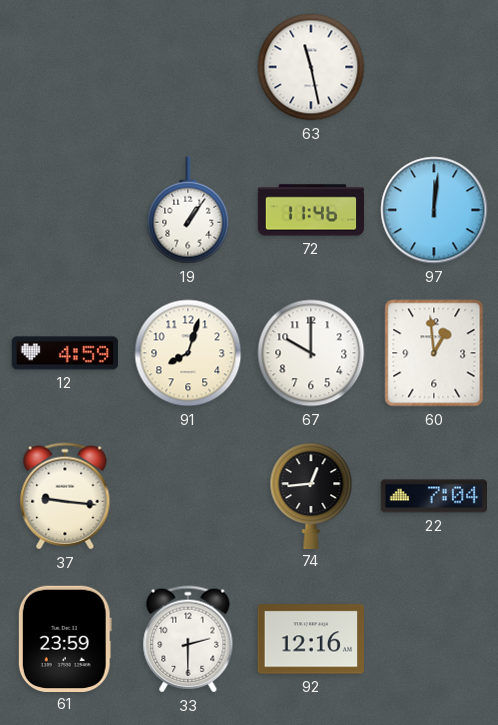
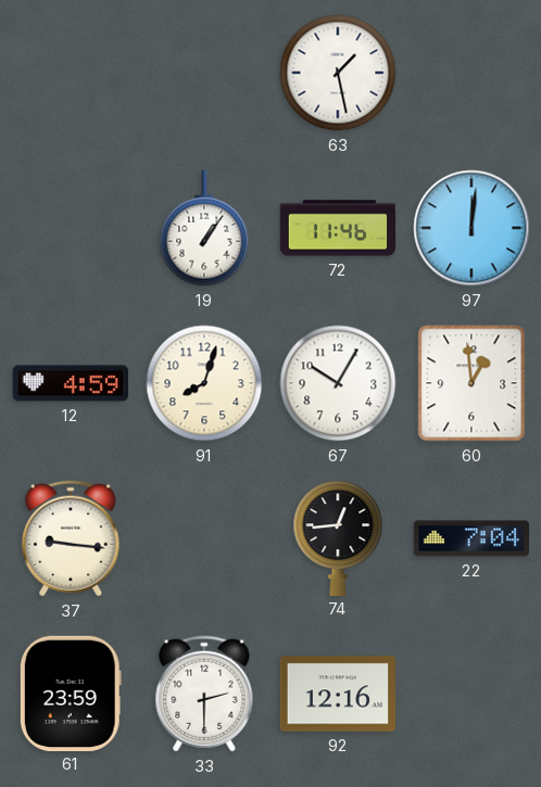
63: 11:28 -> 1:28
67: 10:00 -> 10:05
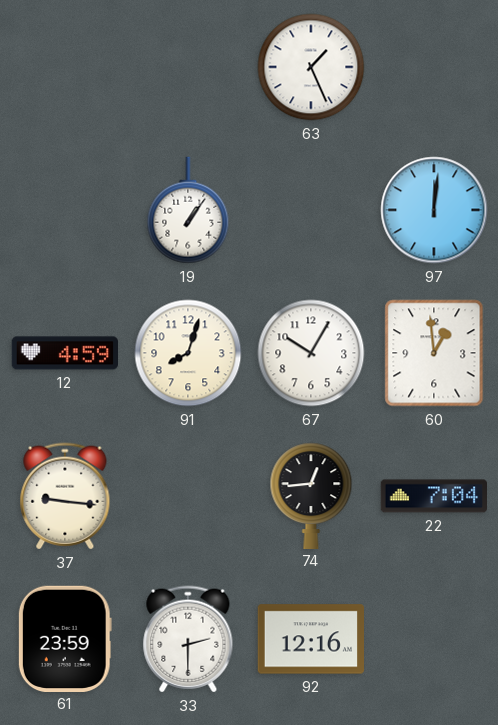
63: 1:28 -> 1:26
72: 11:46 -> none
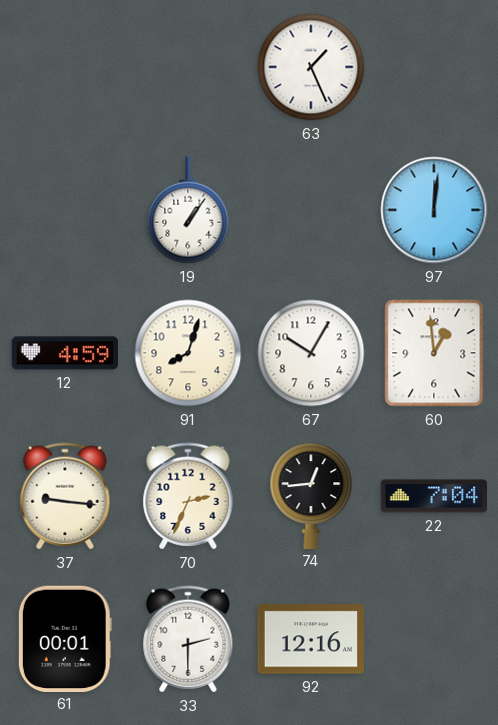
70: none -> 2:34
61: 23:59 -> 00:01
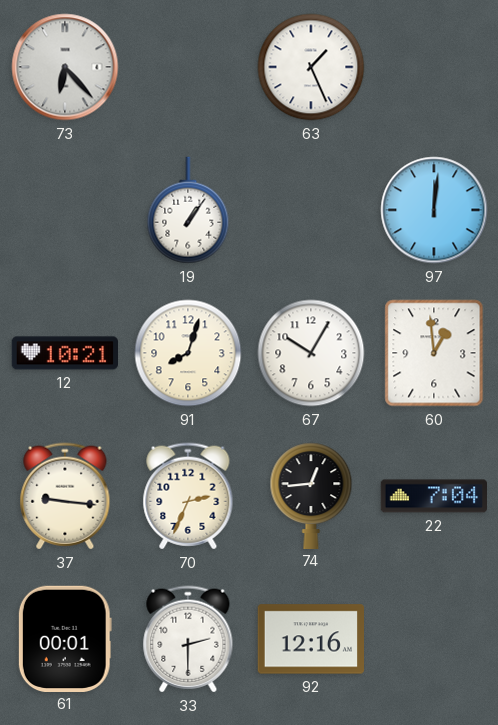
73: none -> 6:23
12: 4:59 -> 10:21
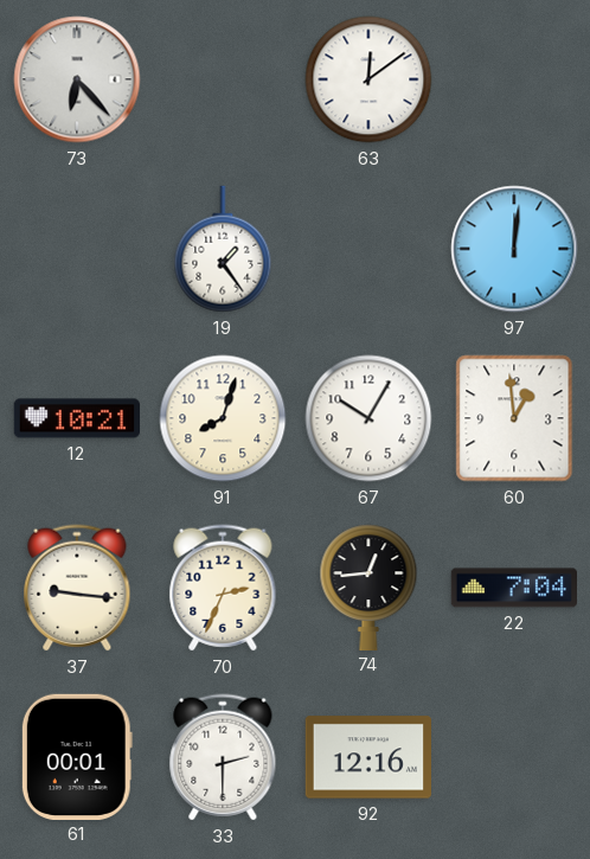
63: 1:26 -> 12:09
19: 1:06 -> 1:24
